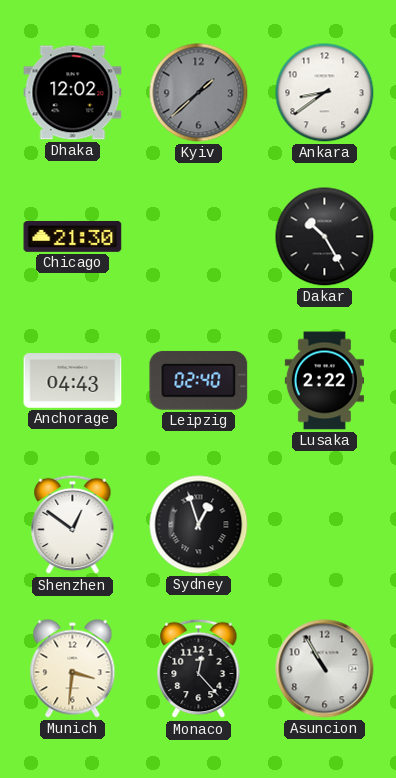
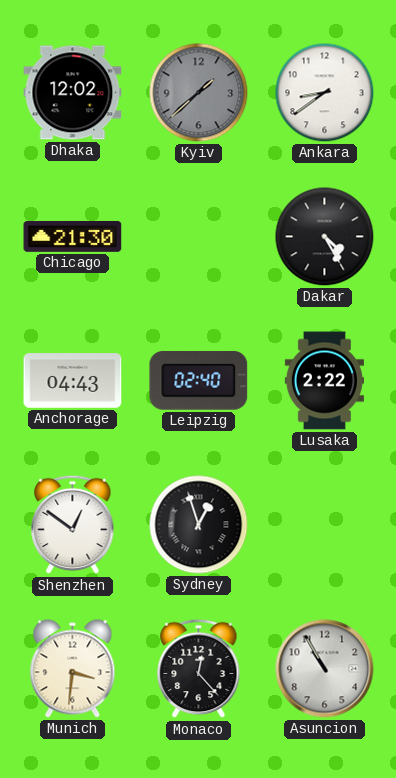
Dakar: 10:25 -> 4:25
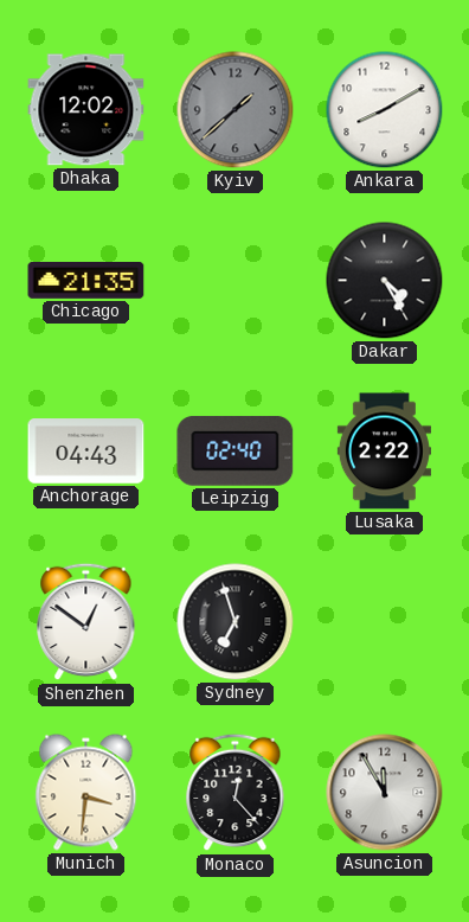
Ankara: 8:39 -> 8:10
Chicago: 21:30 -> 21:35
Sydney: 12:57 -> 6:57
Asuncion: 10:55 -> 11:55
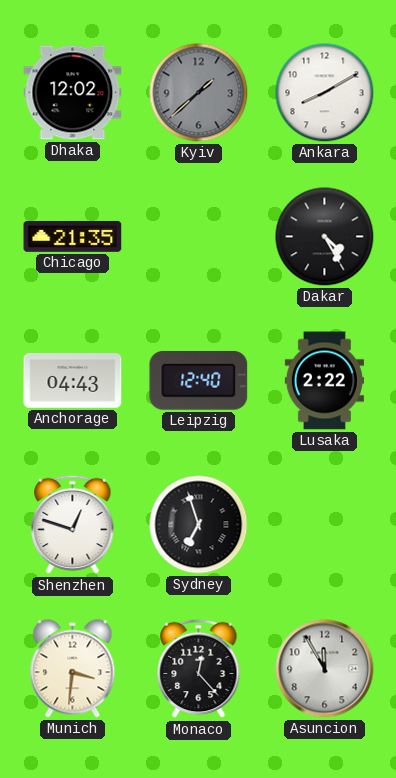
Leipzig: 02:40 -> 12:40
Shenzhen: 12:51 -> 12:48
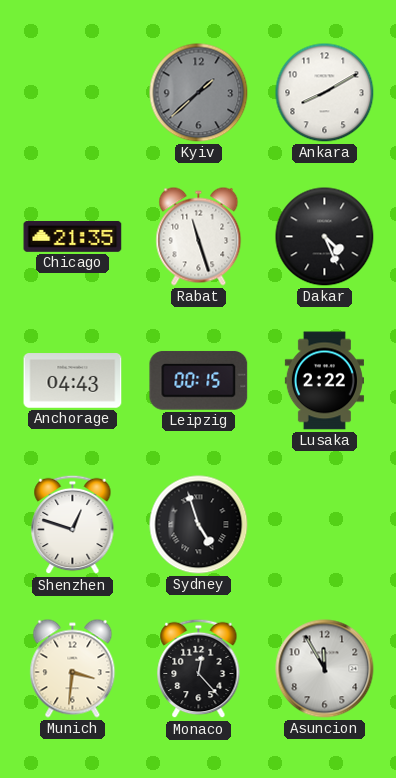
Dhaka: 12:02 -> none
Rabat: none -> 11:27
Dakar: 4:25 -> 4:26
Leipzig: 12:40 -> 00:15
Sydney: 6:57 -> 4:57
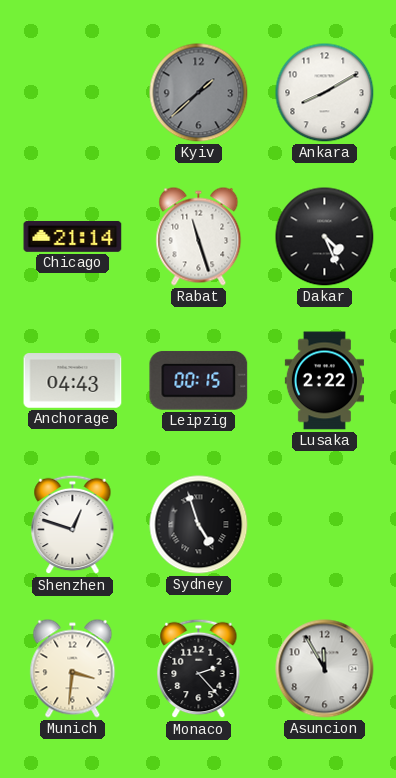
Chicago: 21:35 -> 21:14
Monaco: 12:23 -> 2:23
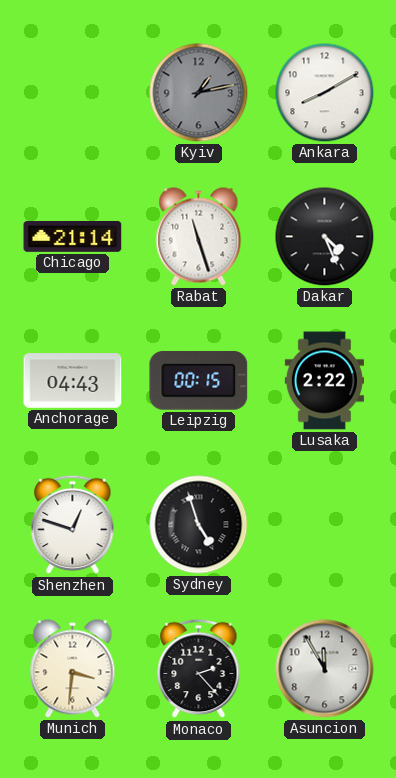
Kyiv: 1:38 -> 1:13
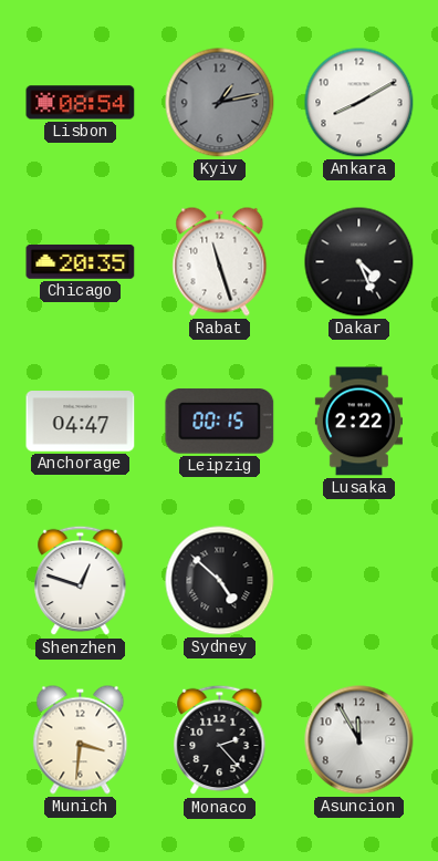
Lisbon: none -> 08:54
Chicago: 21:14 -> 20:35
Anchorage: 04:43 -> 04:47
Sydney: 4:57 -> 4:52
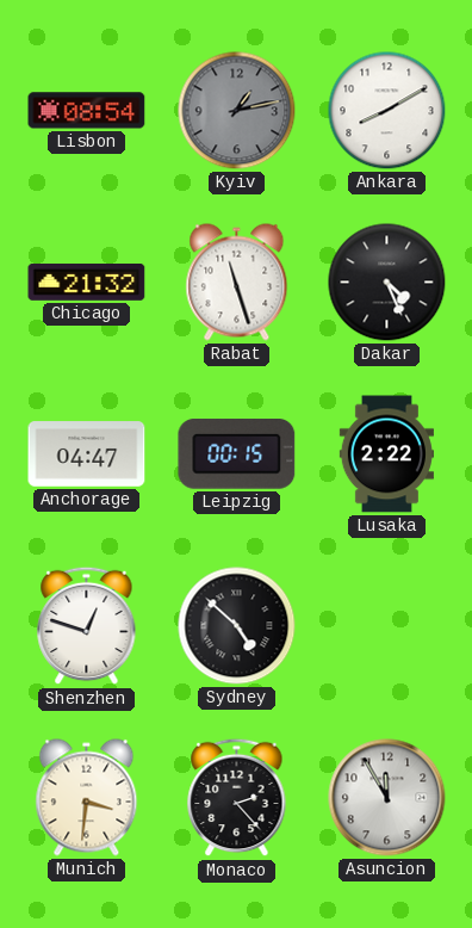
Chicago: 20:35 -> 21:32
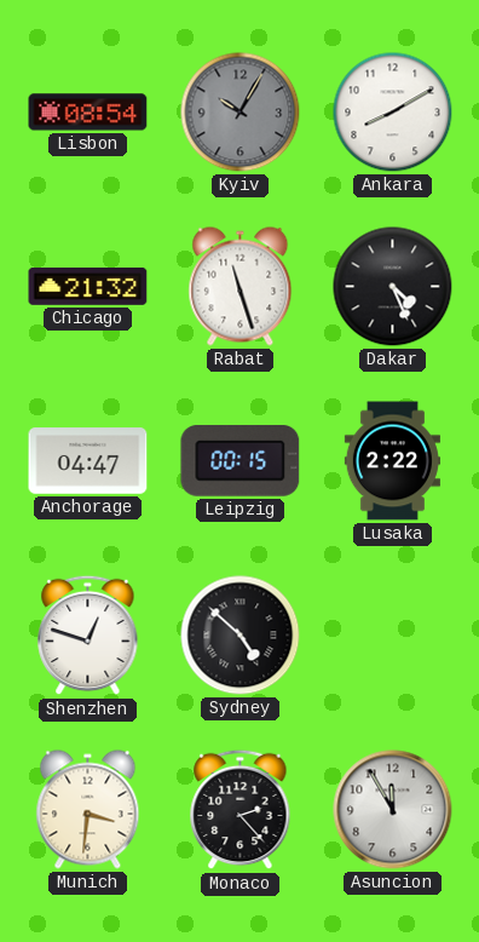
Kyiv: 1:13 -> 10:05
